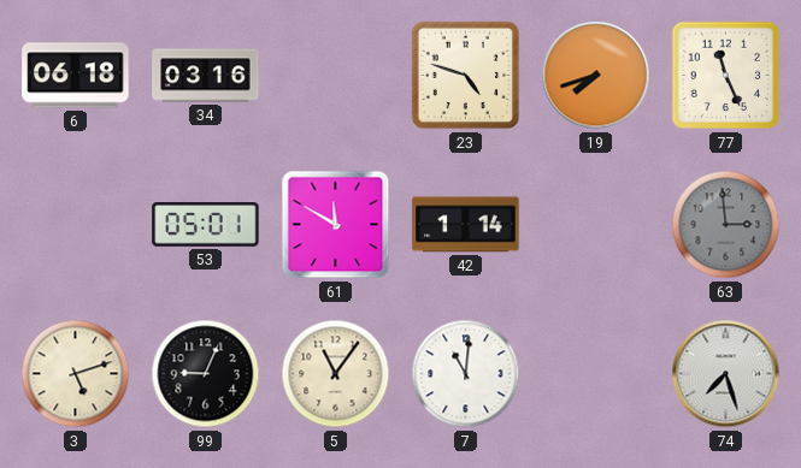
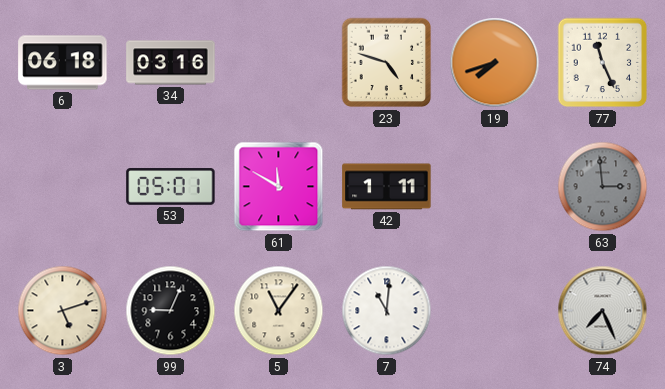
42: 1:14 -> 1:11
74: 7:27 -> 7:26
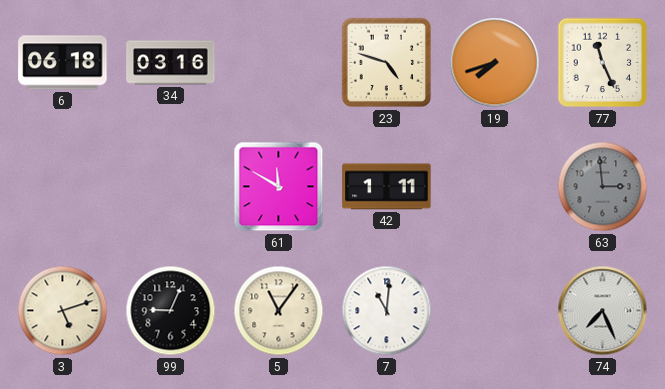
53: 05:01 -> none
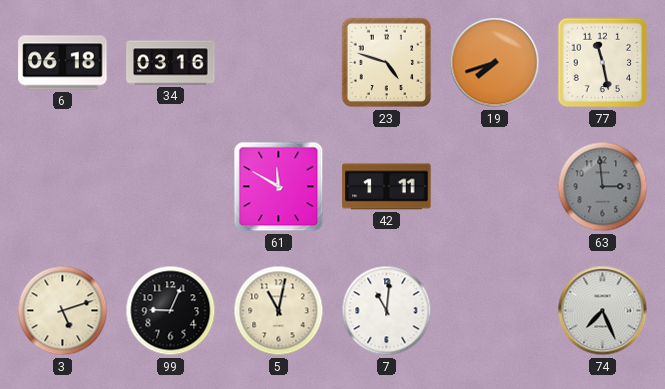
77: 11:26 -> 11:28
5: 11:06 -> 11:02
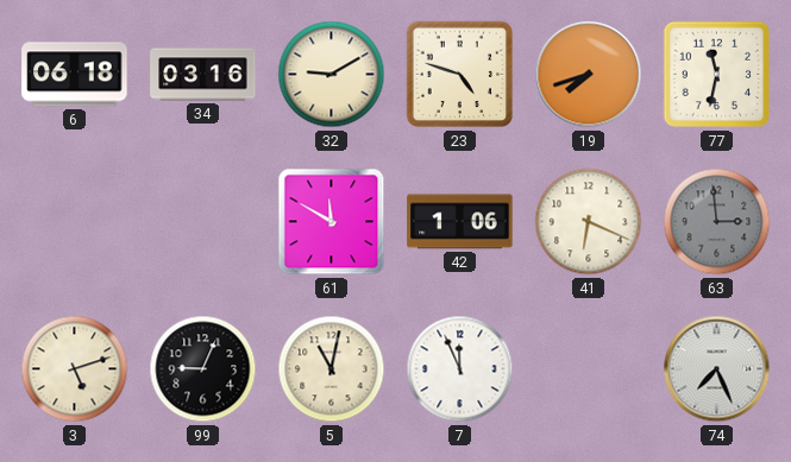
32: none -> 9:10
77: 11:28 -> 11:32
42: 1:11 -> 1:06
41: none -> 6:19
7: 11:01 -> 11:56
